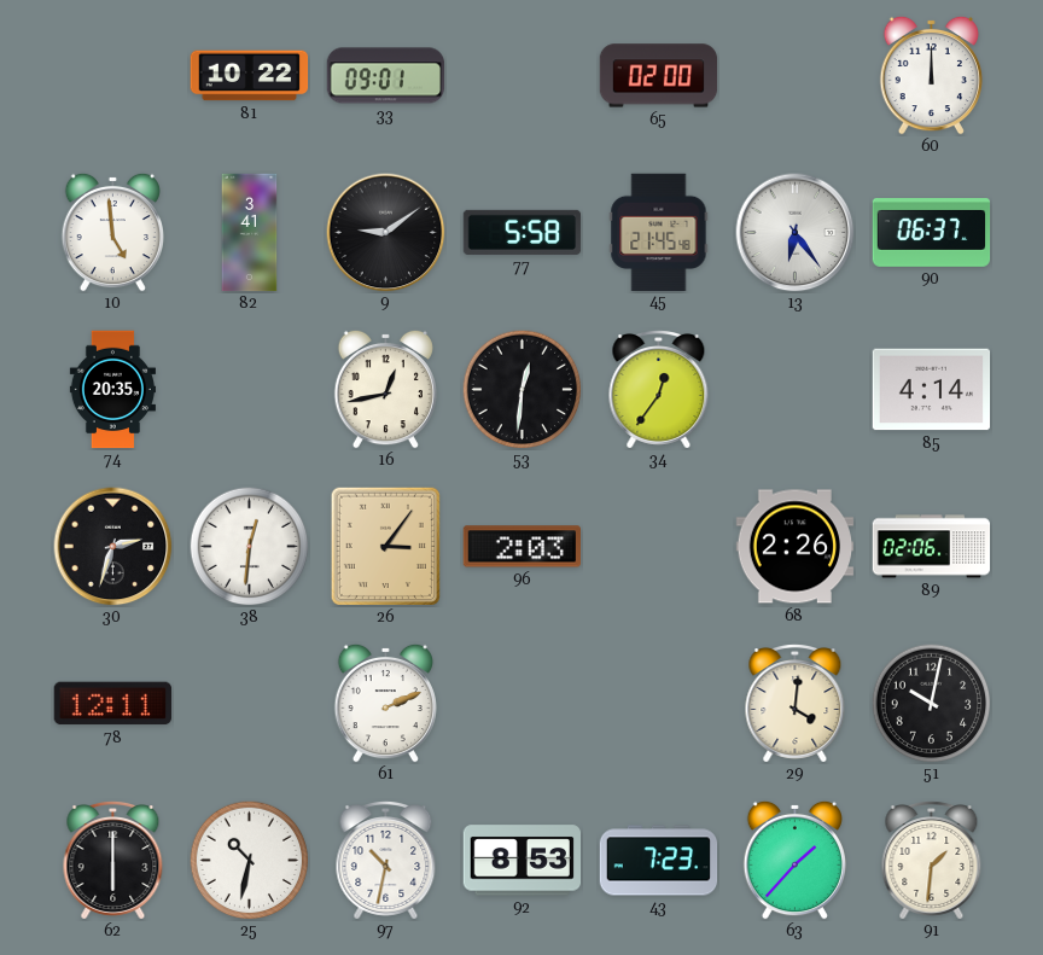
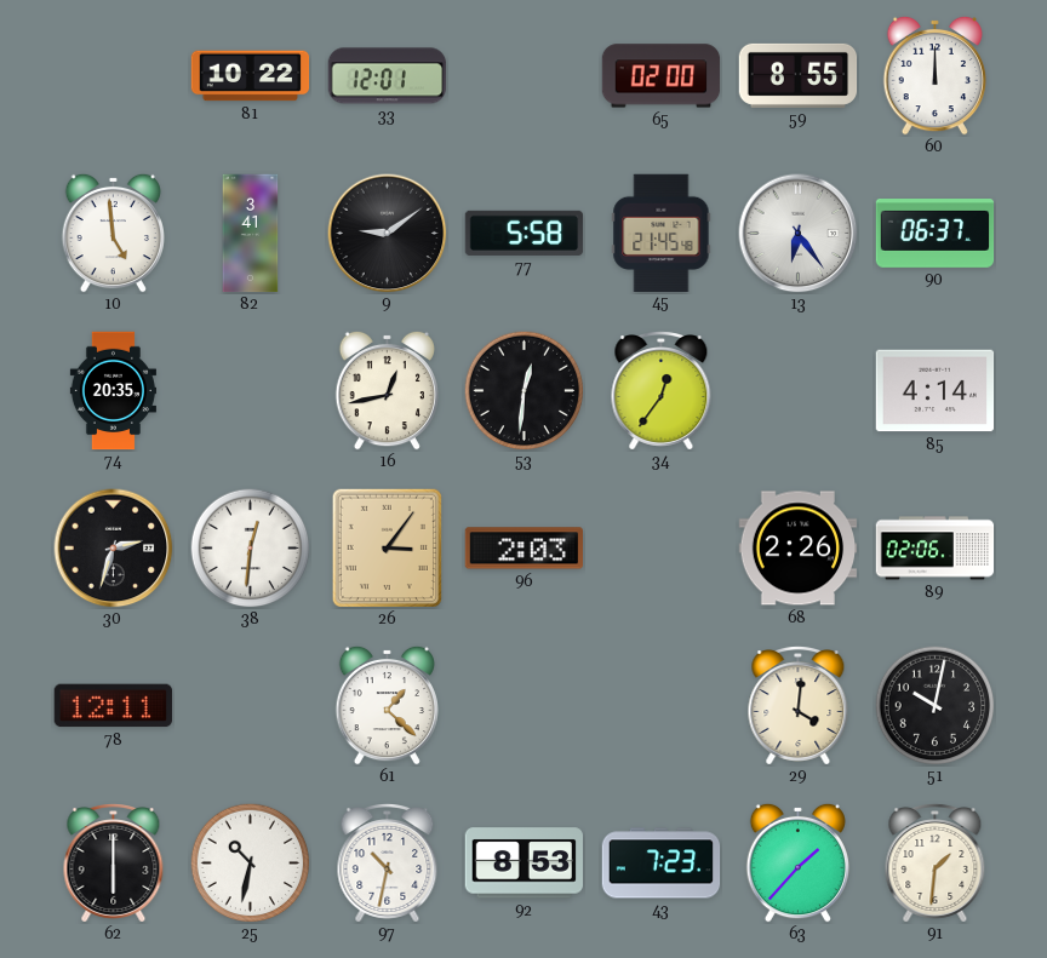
33: 09:01 -> 12:01
59: none -> 8:55
61: 2:11 -> 1:22
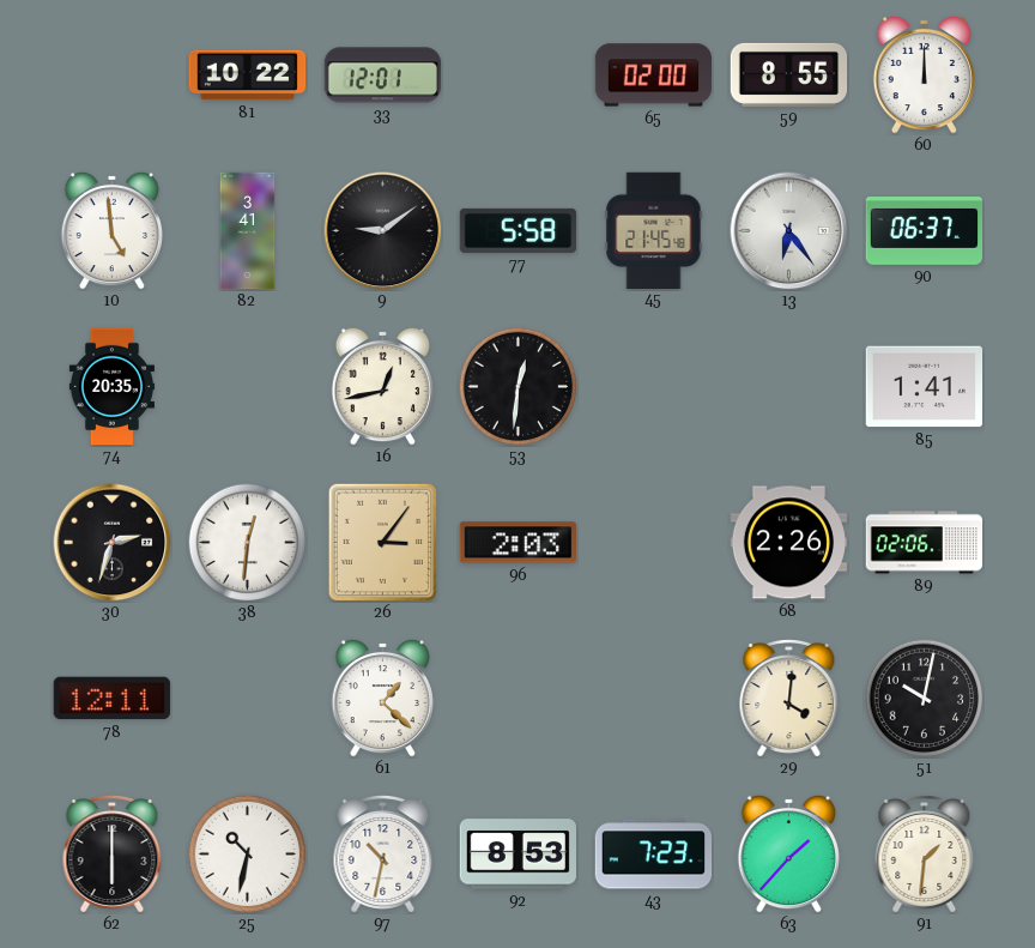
34: 12:36 -> none
85: 4:14 -> 1:41
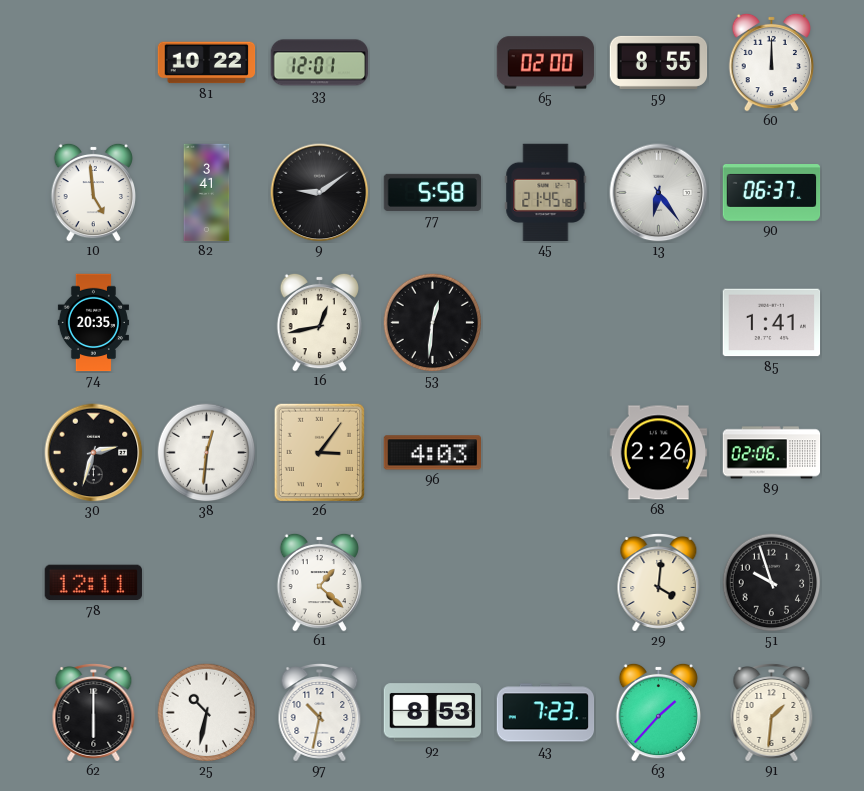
96: 2:03 -> 4:03
51: 10:02 -> 9:57
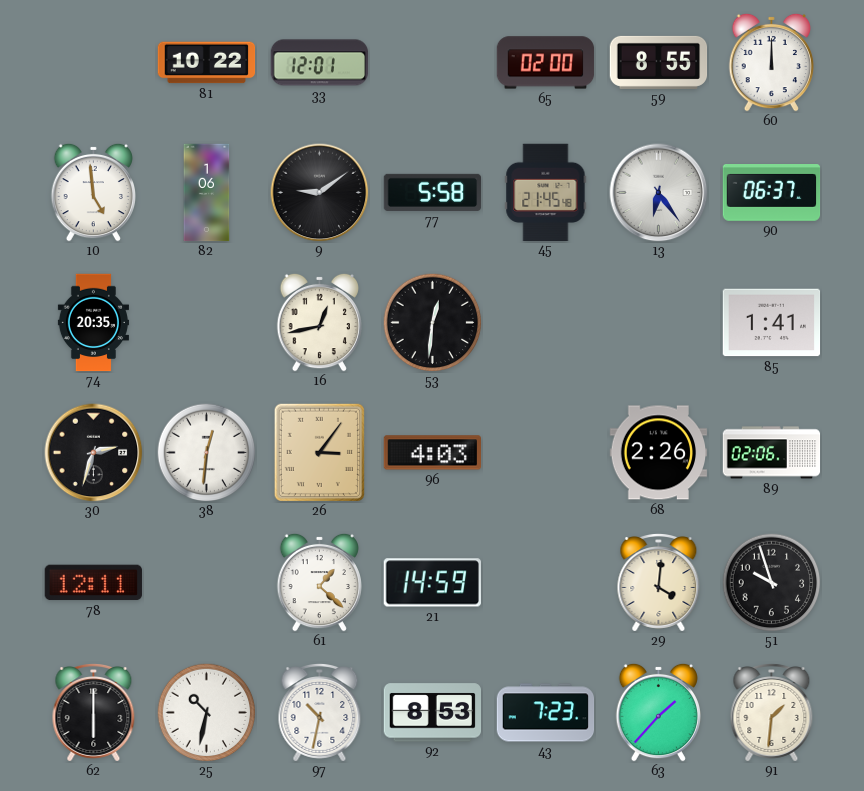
82: 3:41 -> 1:06
21: none -> 14:59
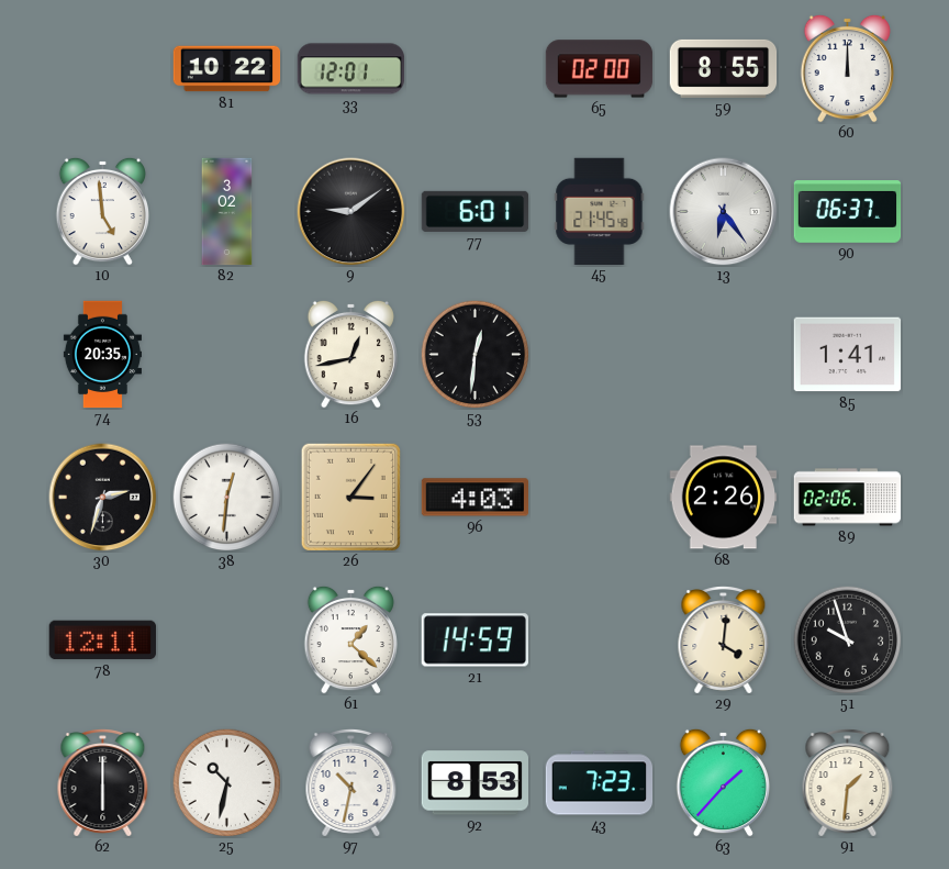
82: 1:06 -> 3:02
77: 5:58 -> 6:01
